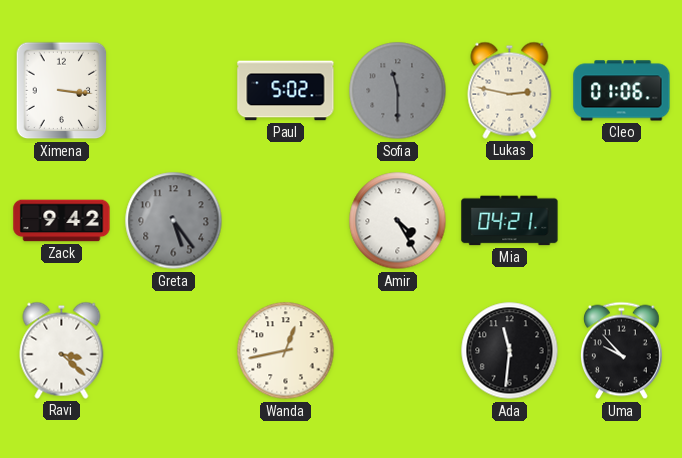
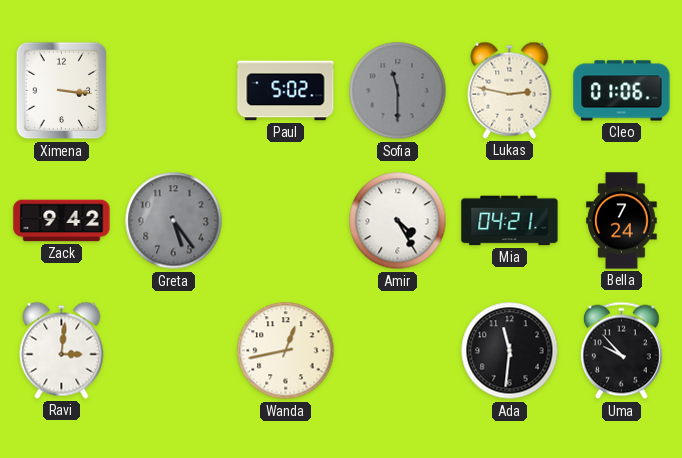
Bella: none -> 7:24
Ravi: 3:22 -> 3:01
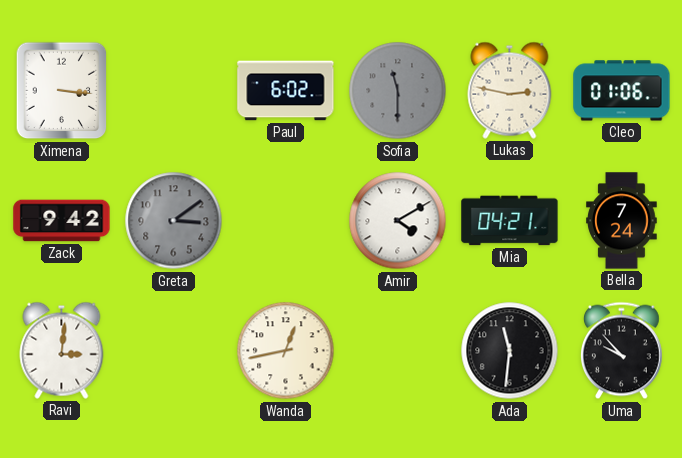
Paul: 5:02 -> 6:02
Greta: 5:24 -> 3:09
Amir: 4:25 -> 4:10
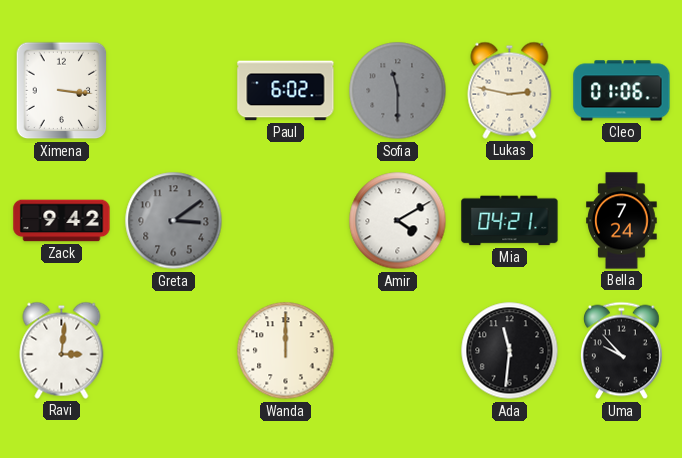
Wanda: 12:43 -> 12:00
